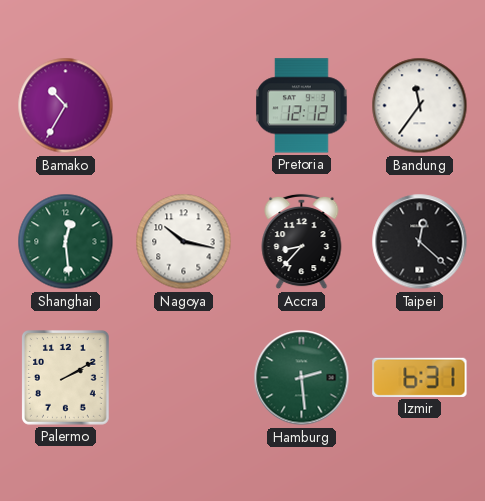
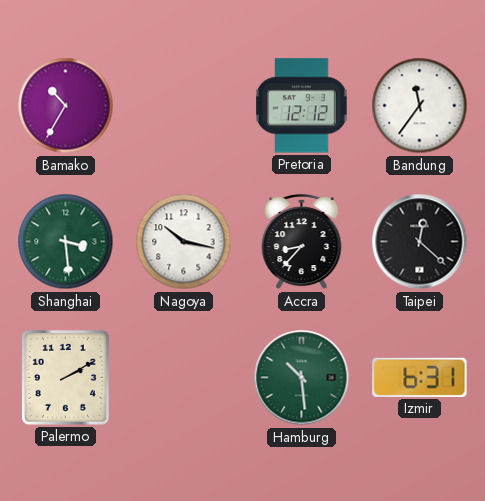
Shanghai: 12:29 -> 3:29
Hamburg: 2:29 -> 10:29
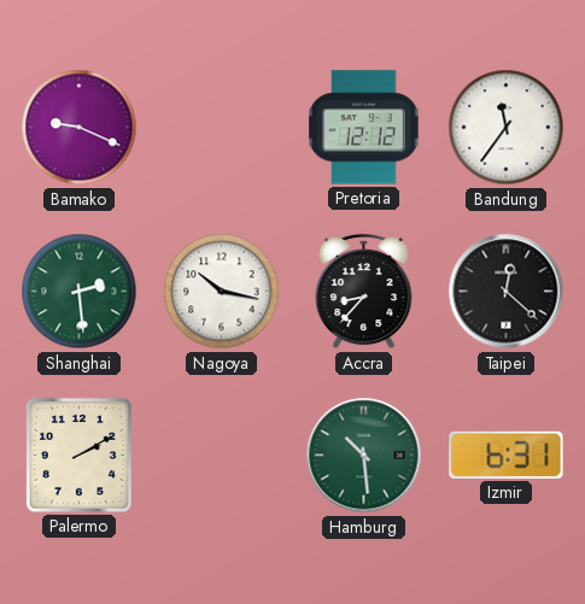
Bamako: 10:35 -> 9:19
Shanghai: 3:29 -> 2:29
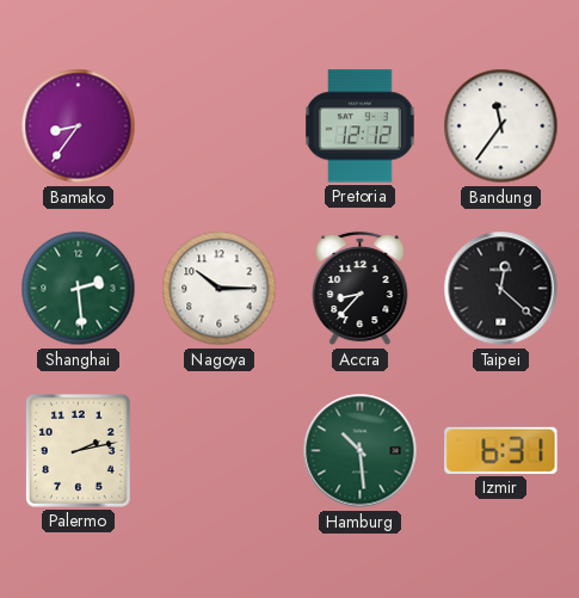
Bamako: 9:19 -> 8:36
Nagoya: 10:17 -> 10:15
Palermo: 2:10 -> 2:13
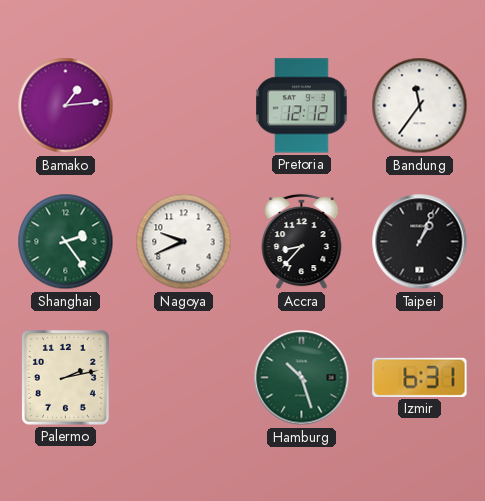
Bamako: 8:36 -> 1:14
Shanghai: 2:29 -> 2:24
Nagoya: 10:15 -> 9:41
Taipei: 12:22 -> 1:04
Hamburg: 10:29 -> 10:27
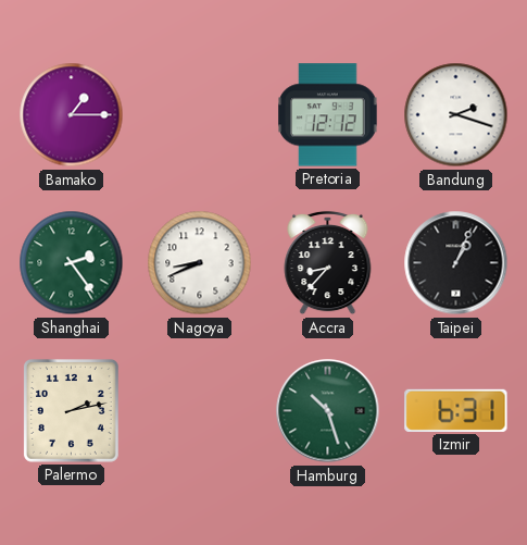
Bamako: 1:14 -> 1:15
Bandung: 11:36 -> 2:18
Nagoya: 9:41 -> 8:41
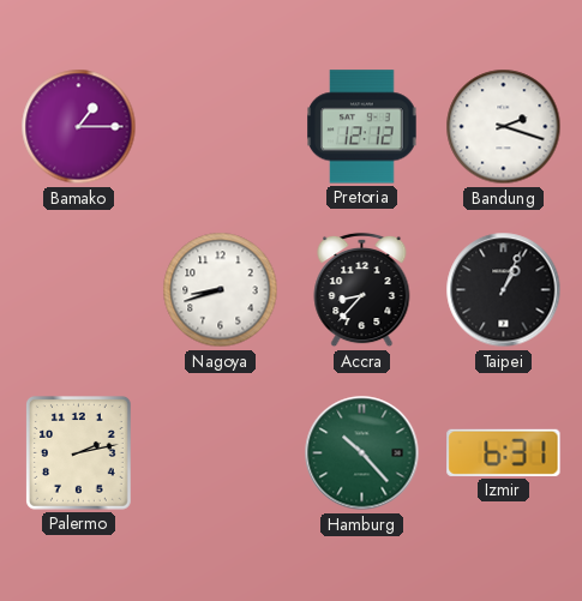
Shanghai: 2:24 -> none
Nagoya: 8:41 -> 8:42
Hamburg: 10:27 -> 10:23
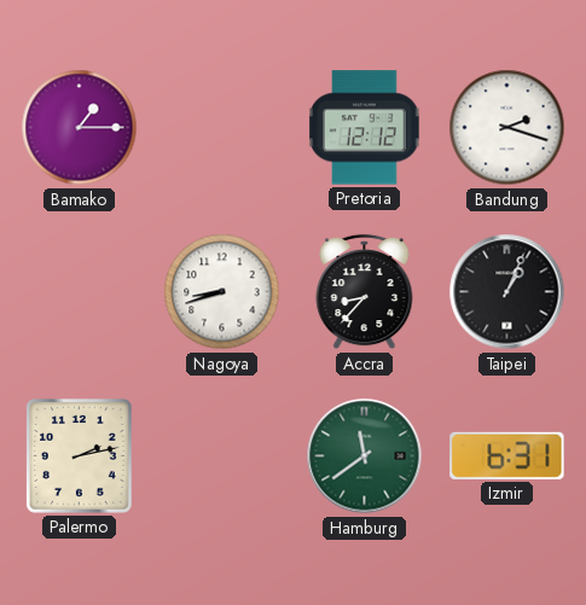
Hamburg: 10:23 -> 11:39
